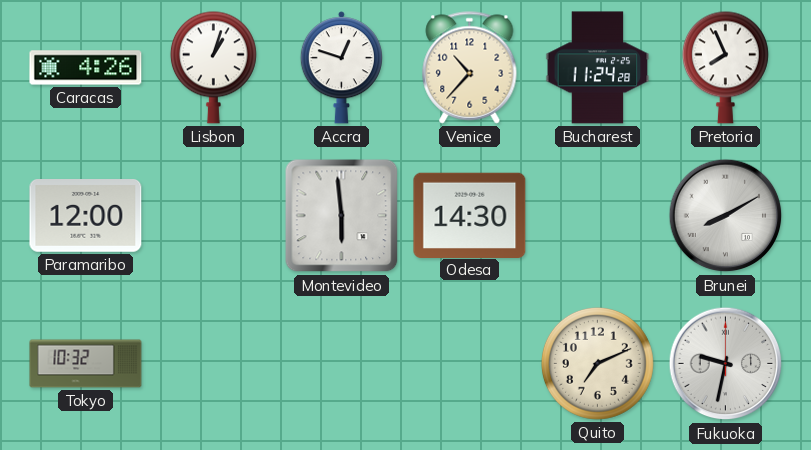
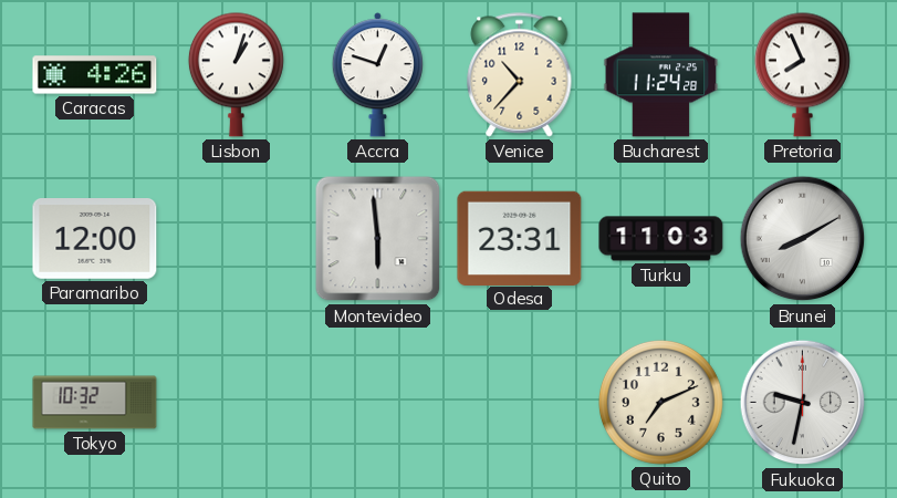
Odesa: 14:30 -> 23:31
Turku: none -> 11:03
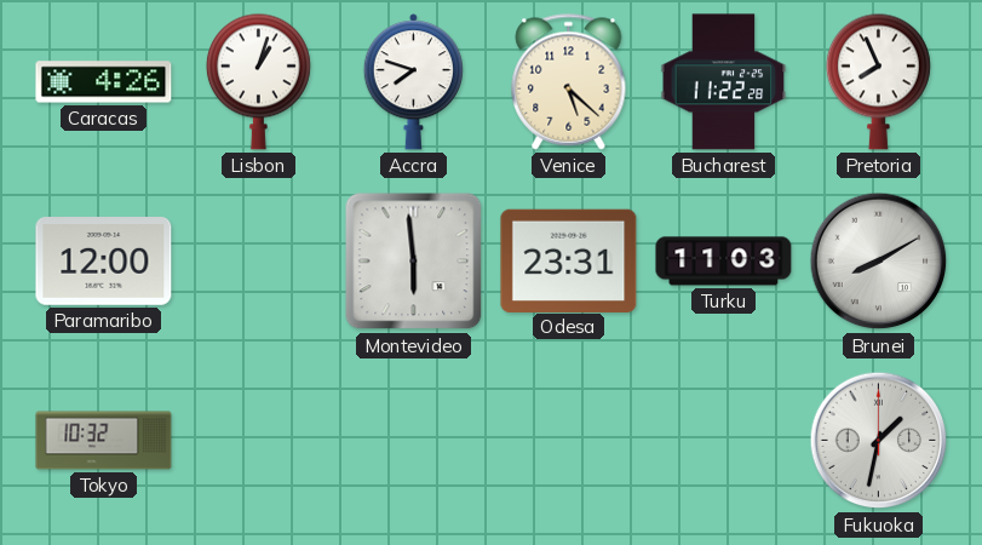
Accra: 12:48 -> 7:48
Venice: 10:37 -> 5:22
Bucharest: 11:24 -> 11:22
Quito: 7:11 -> none
Fukuoka: 9:32 -> 1:32
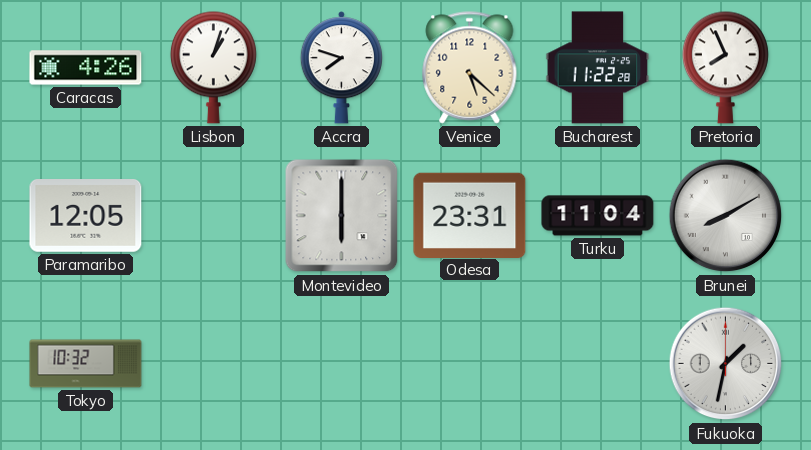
Paramaribo: 12:00 -> 12:05
Montevideo: 5:59 -> 6:00
Turku: 11:03 -> 11:04
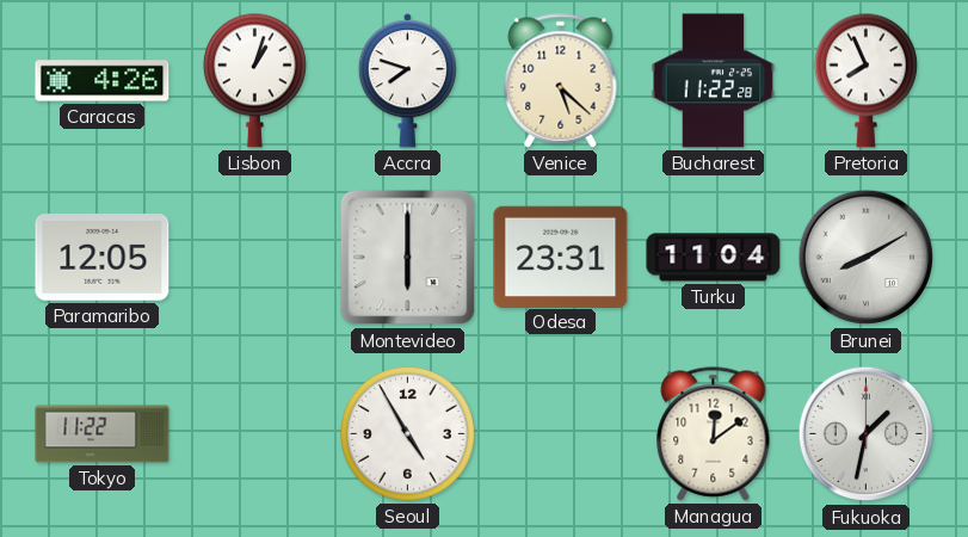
Tokyo: 10:32 -> 11:22
Seoul: none -> 4:55
Managua: none -> 12:09
